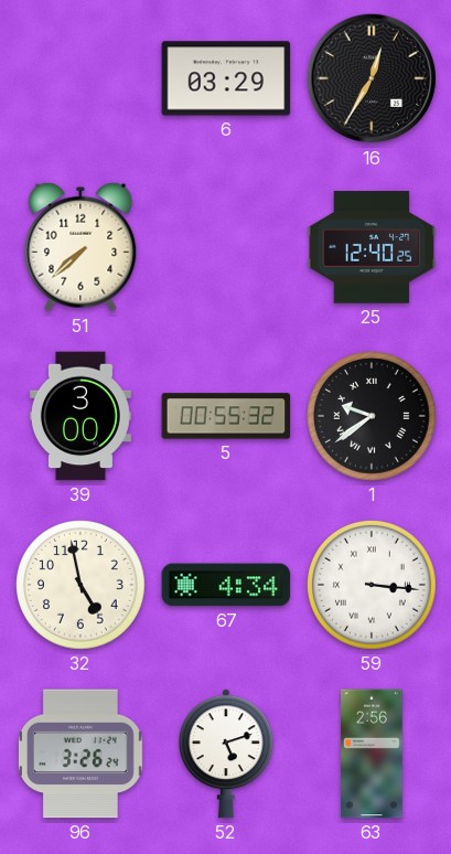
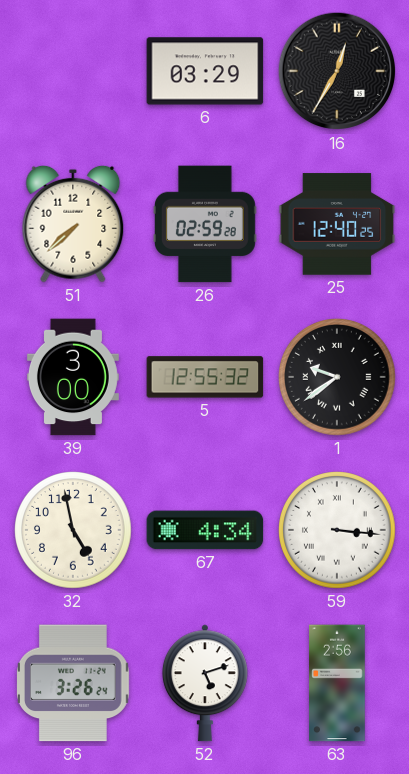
26: none -> 02:59
5: 00:55 -> 12:55
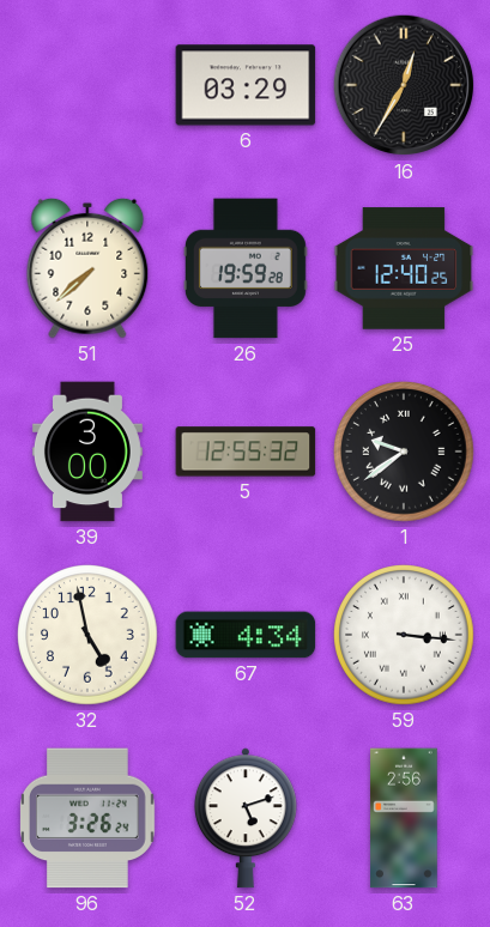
26: 02:59 -> 19:59
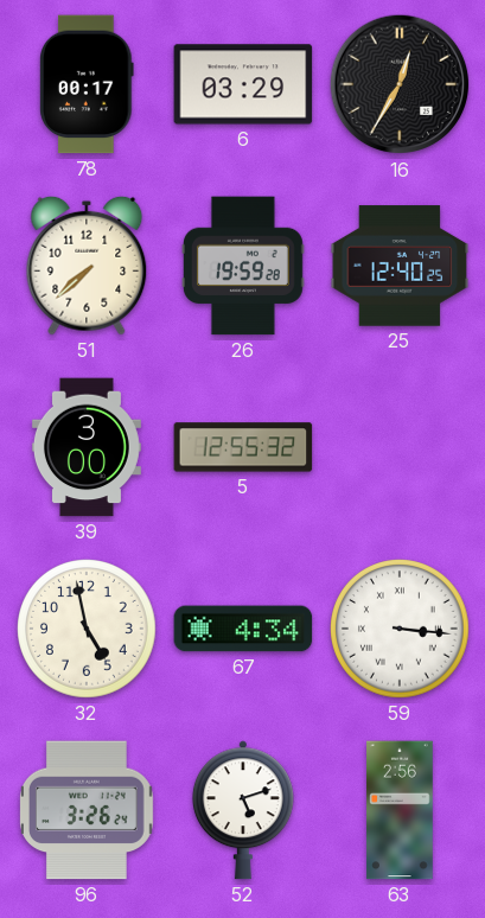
78: none -> 00:17
1: 9:39 -> none
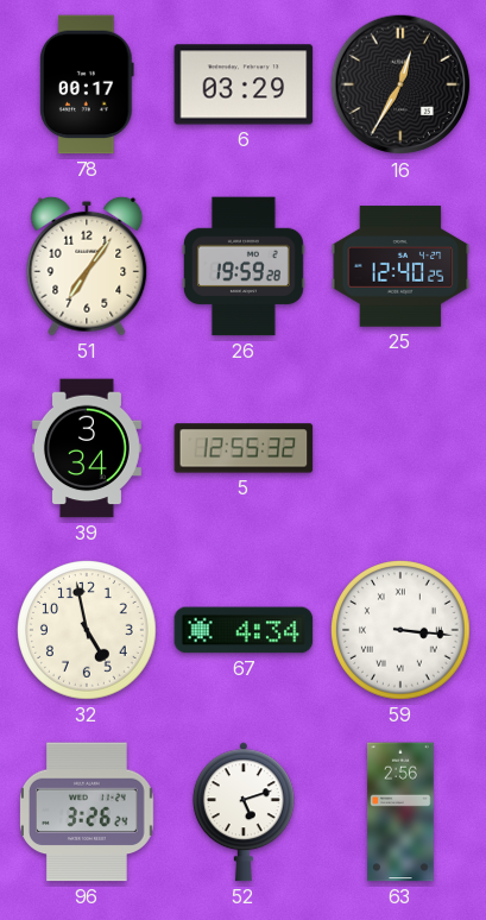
51: 7:38 -> 7:06
39: 3:00 -> 3:34
